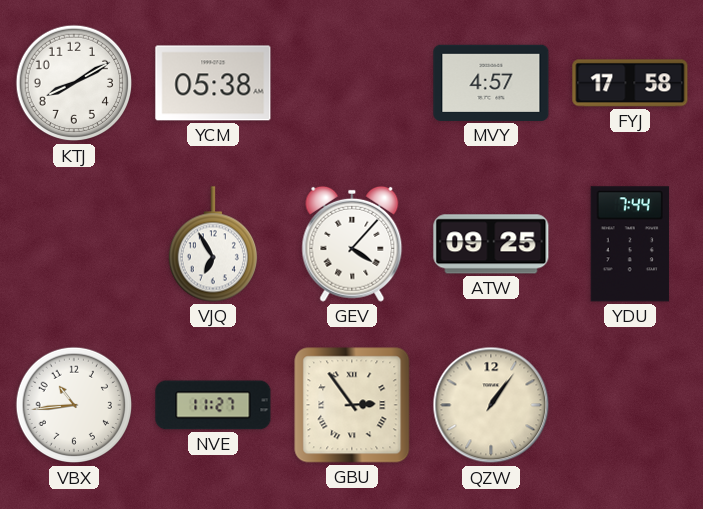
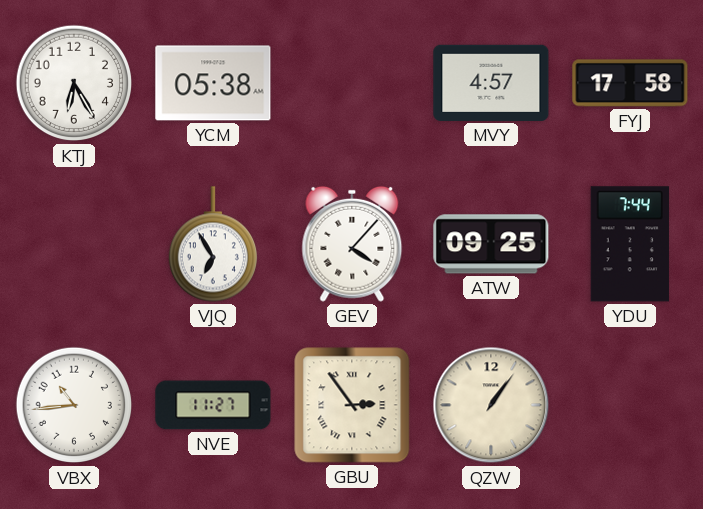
KTJ: 8:10 -> 6:25
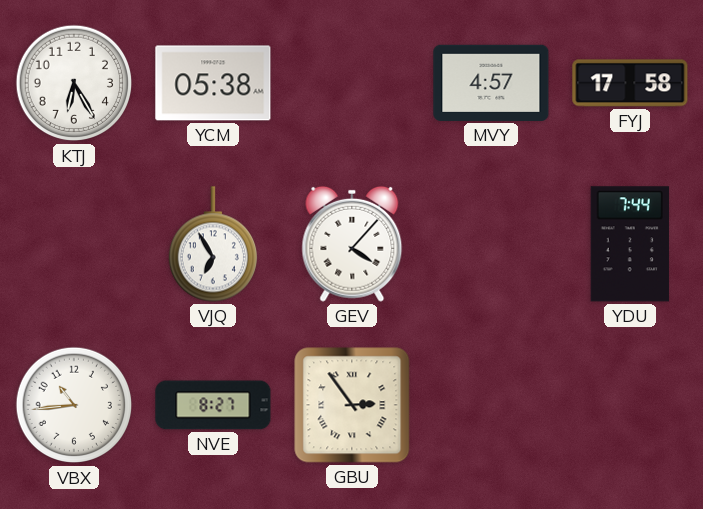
ATW: 09:25 -> none
NVE: 11:27 -> 8:27
QZW: 1:06 -> none
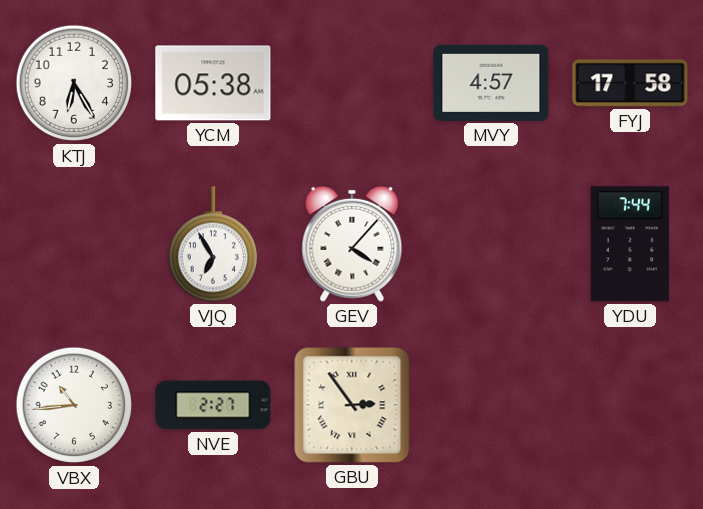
NVE: 8:27 -> 2:27
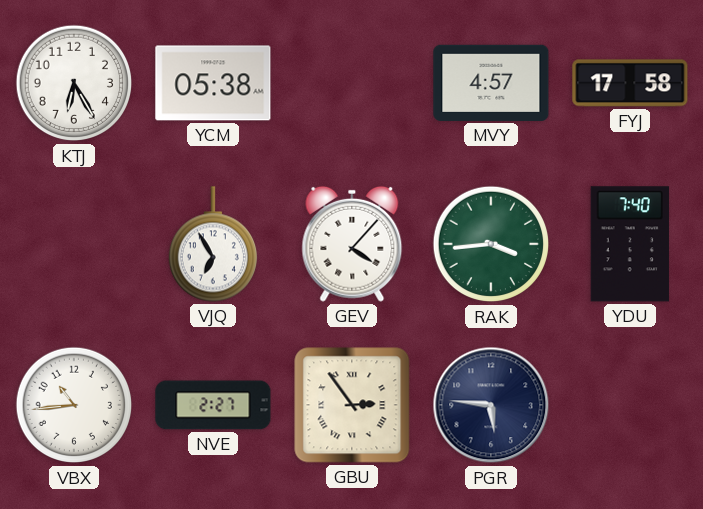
RAK: none -> 3:44
YDU: 7:44 -> 7:40
PGR: none -> 5:46
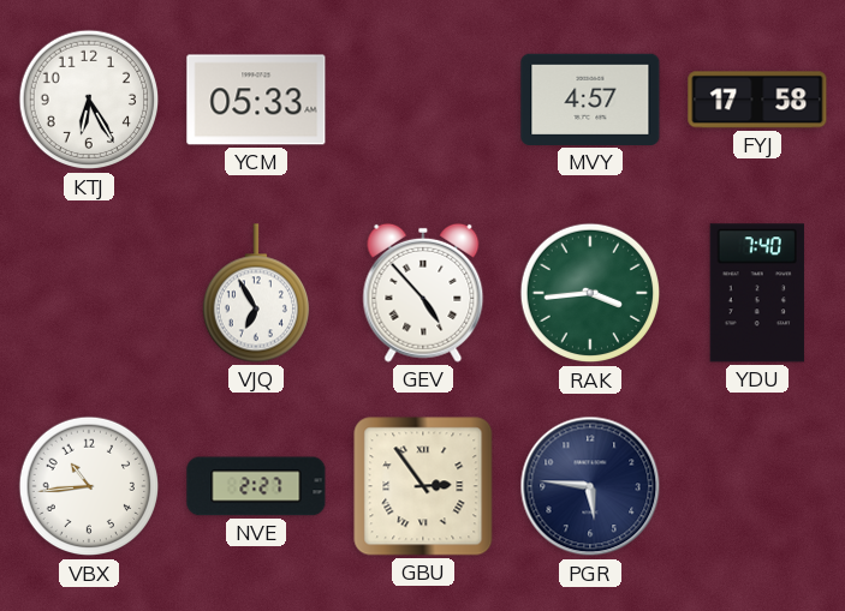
YCM: 05:38 -> 05:33
GEV: 4:07 -> 4:53
